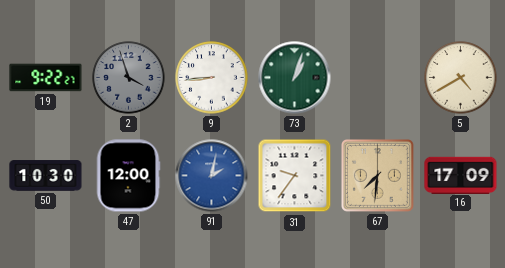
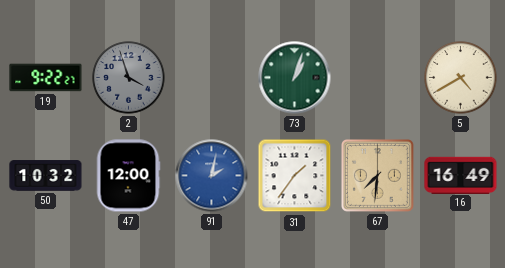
9: 8:44 -> none
50: 10:30 -> 10:32
31: 9:36 -> 1:36
16: 17:09 -> 16:49
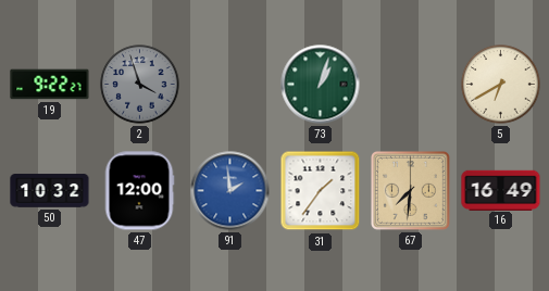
5: 4:40 -> 6:40
91: 2:02 -> 1:59
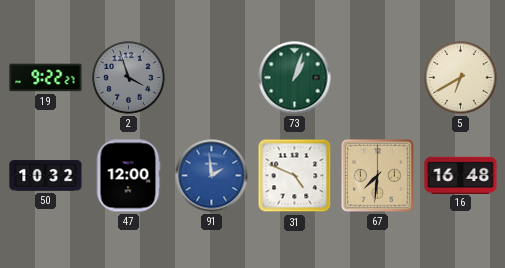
31: 1:36 -> 4:49
16: 16:49 -> 16:48
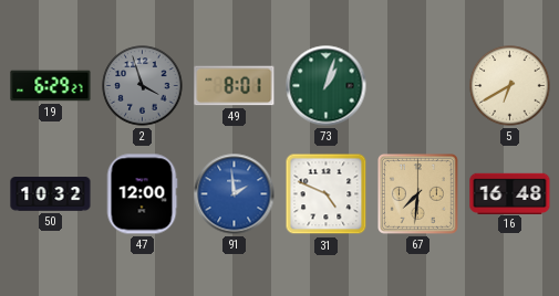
19: 9:22 -> 6:29
49: none -> 8:01
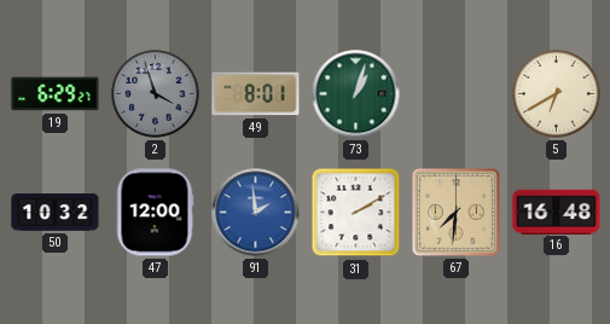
31: 4:49 -> 2:10
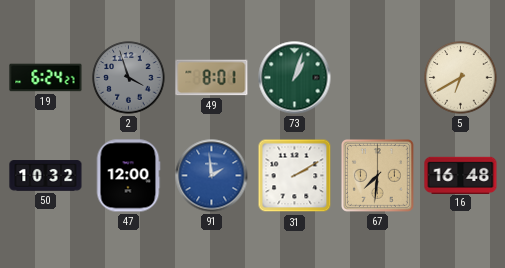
19: 6:29 -> 6:24
